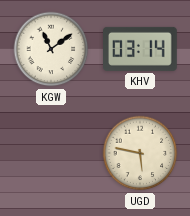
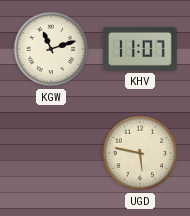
KGW: 11:09 -> 11:12
KHV: 03:14 -> 11:07
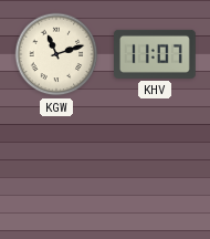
UGD: 5:47 -> none
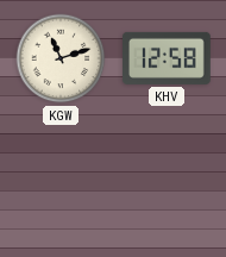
KHV: 11:07 -> 12:58
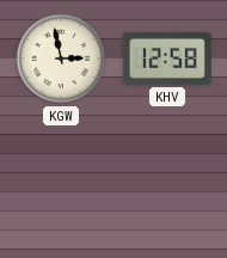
KGW: 11:12 -> 2:58
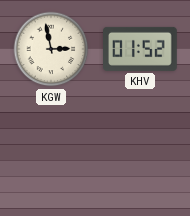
KHV: 12:58 -> 01:52
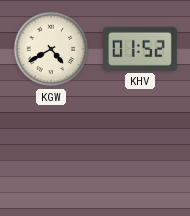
KGW: 2:58 -> 4:40
